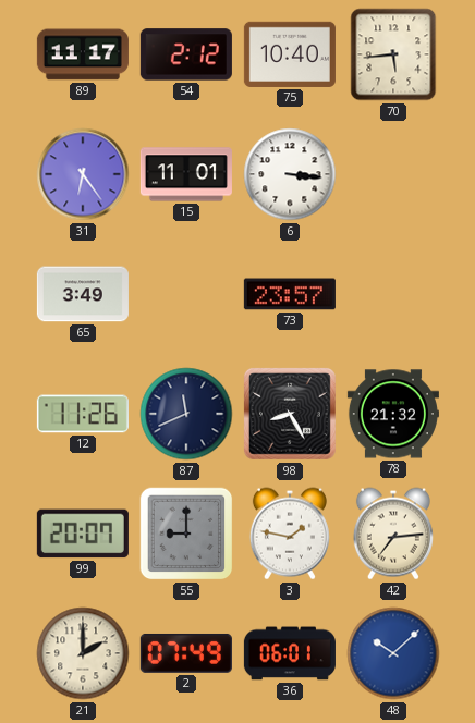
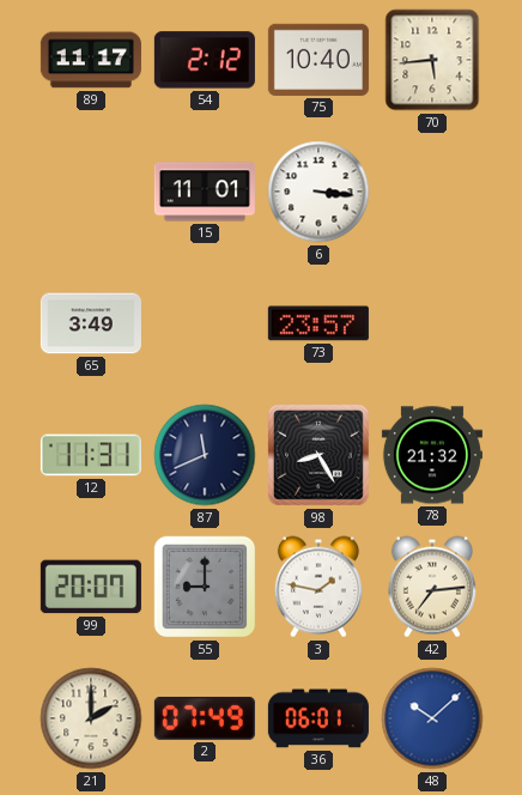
31: 6:24 -> none
12: 11:26 -> 11:31
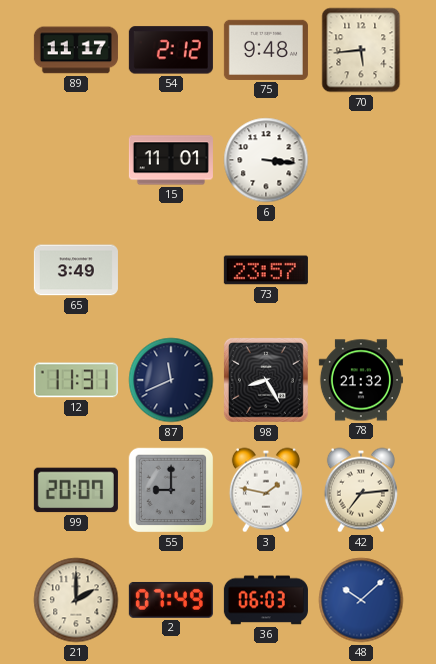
75: 10:40 -> 9:48
36: 06:01 -> 06:03
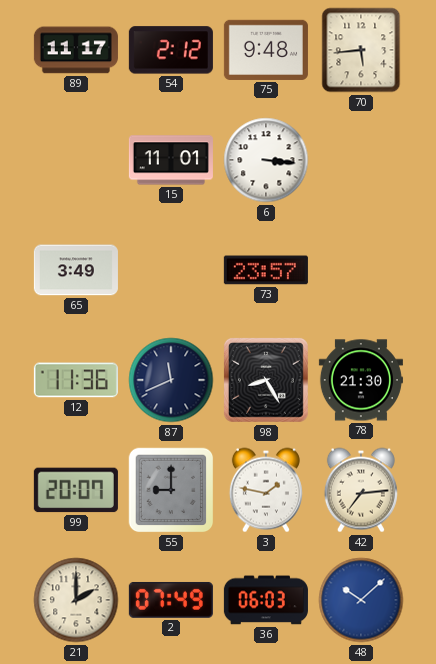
12: 11:31 -> 11:36
78: 21:32 -> 21:30
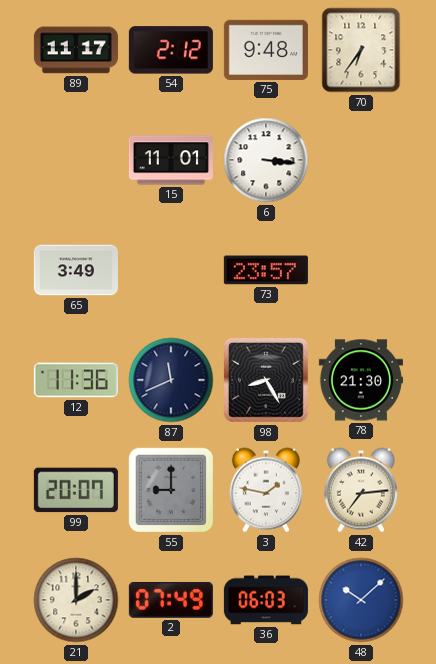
70: 5:44 -> 6:36
